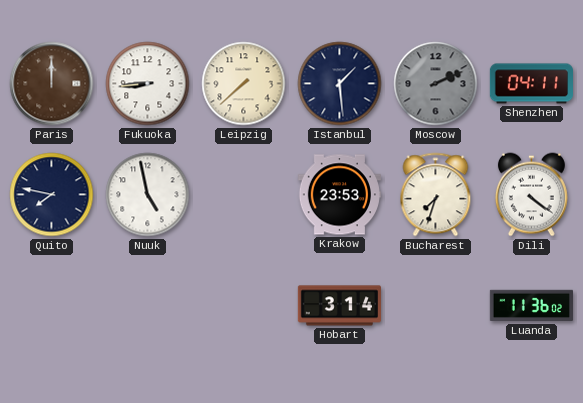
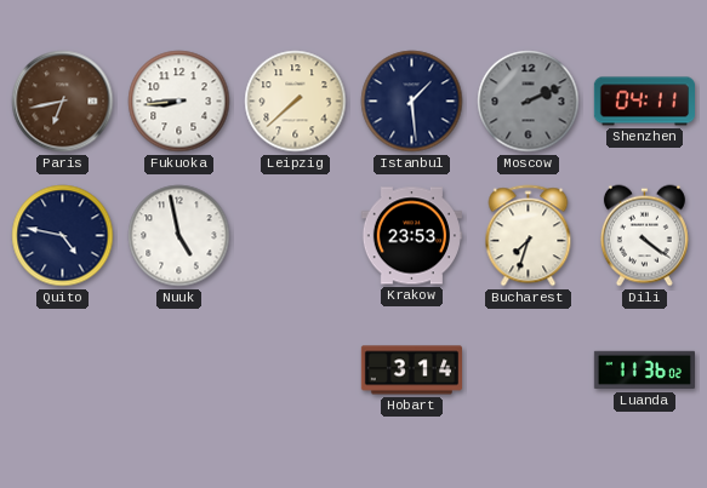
Paris: 12:00 -> 6:43
Quito: 7:47 -> 4:47
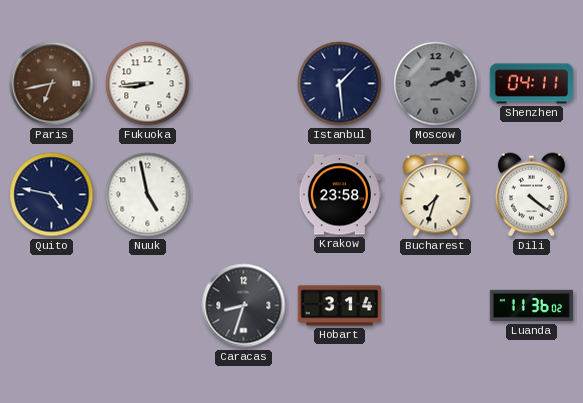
Leipzig: 7:38 -> none
Krakow: 23:53 -> 23:58
Caracas: none -> 8:33
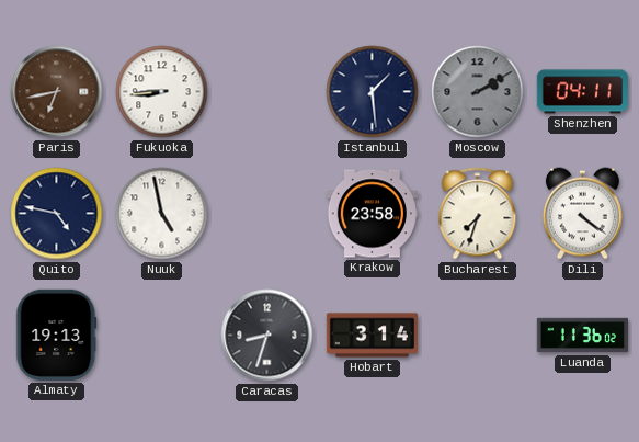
Moscow: 2:11 -> 2:10
Almaty: none -> 19:13
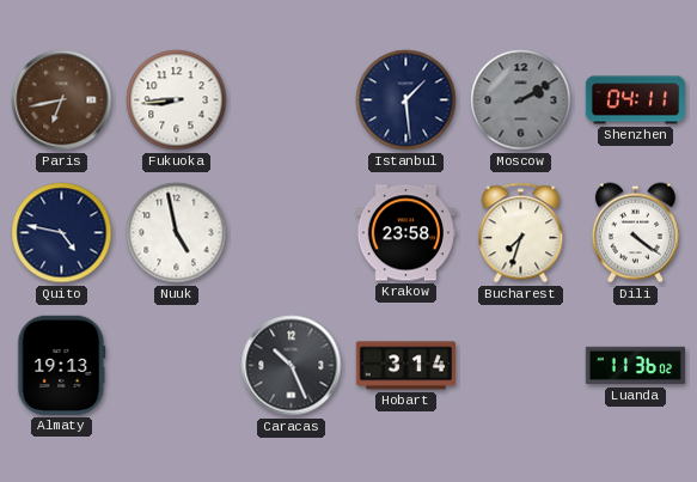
Caracas: 8:33 -> 10:26
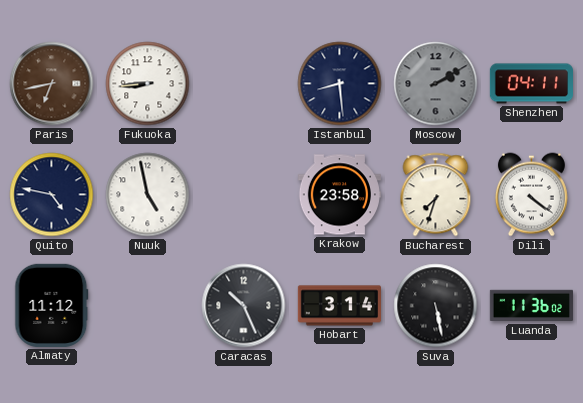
Istanbul: 1:29 -> 8:29
Almaty: 19:13 -> 11:12
Suva: none -> 5:28
